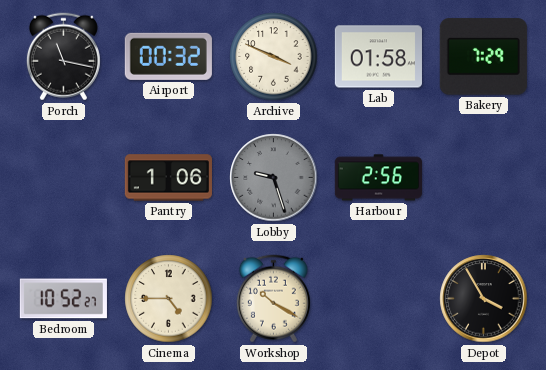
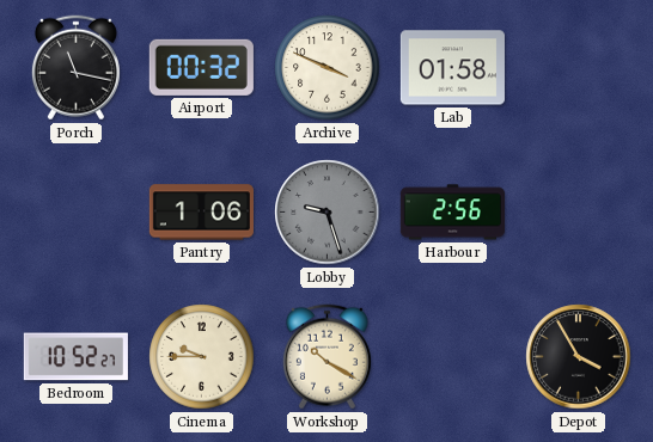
Bakery: 7:29 -> none
Cinema: 4:45 -> 9:45
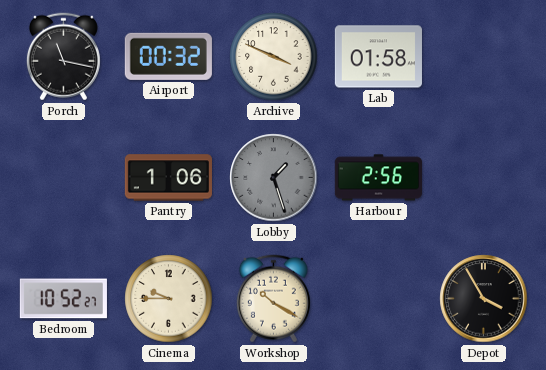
Lobby: 9:27 -> 1:27
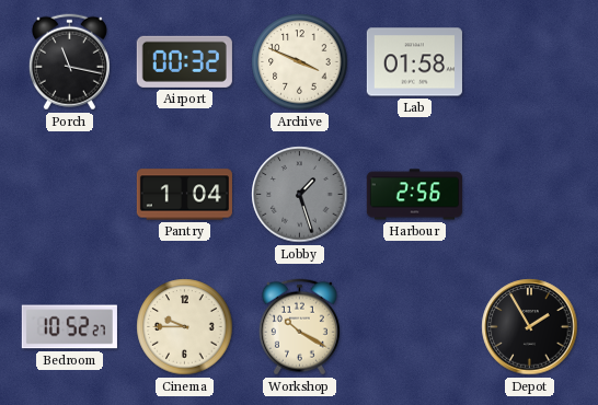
Pantry: 1:06 -> 1:04
Depot: 3:55 -> 1:55
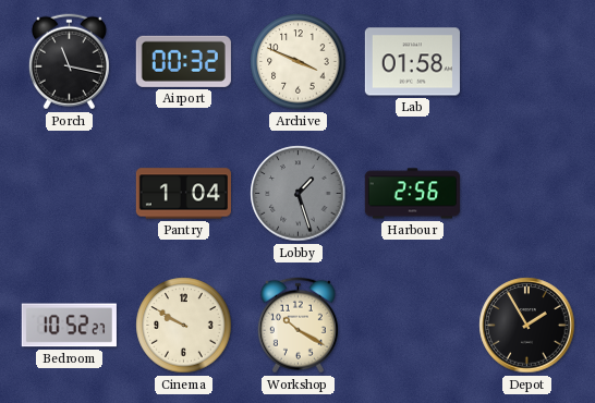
Cinema: 9:45 -> 9:50
